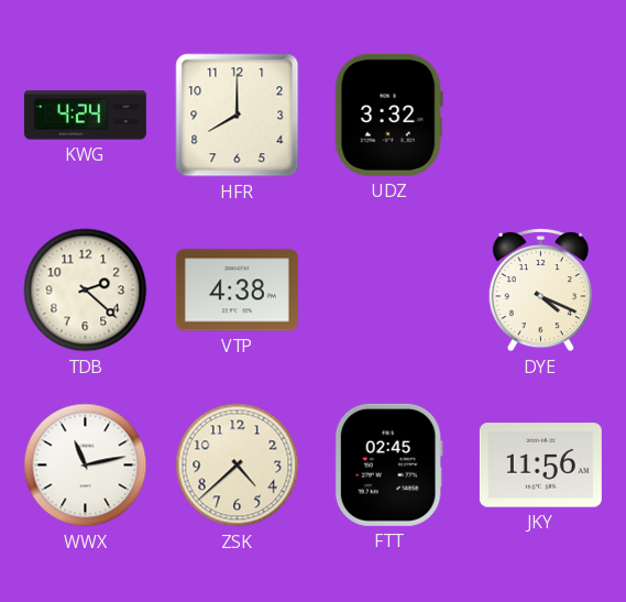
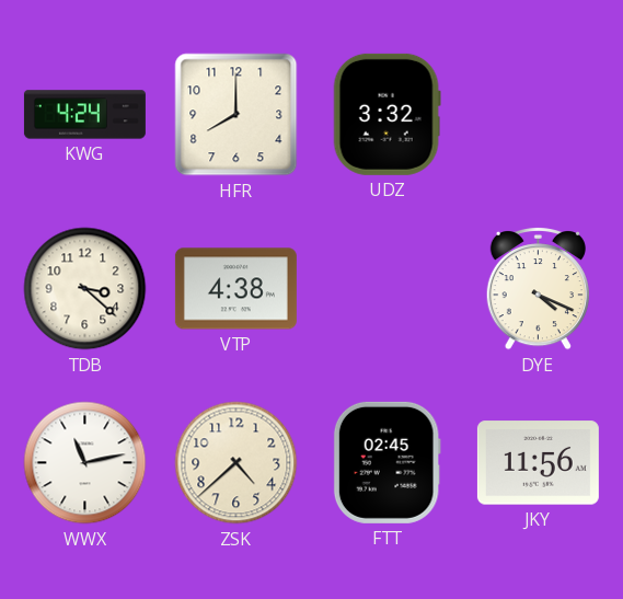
TDB: 2:22 -> 3:22
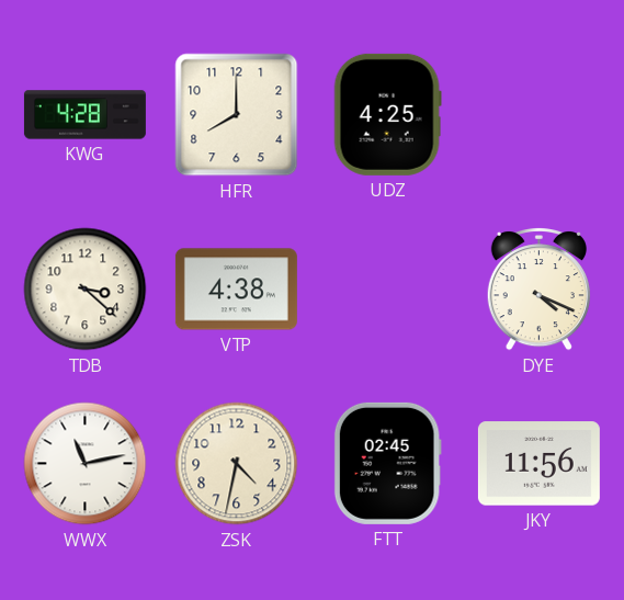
KWG: 4:24 -> 4:28
UDZ: 3:32 -> 4:25
ZSK: 4:38 -> 4:32
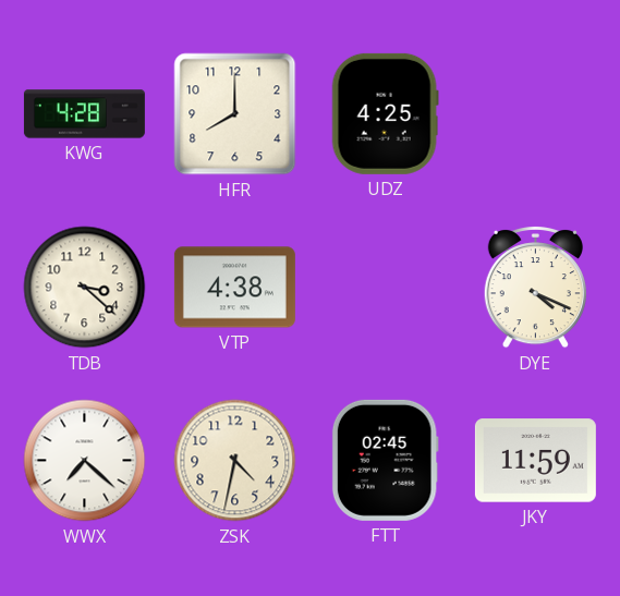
WWX: 11:13 -> 7:22
JKY: 11:56 -> 11:59
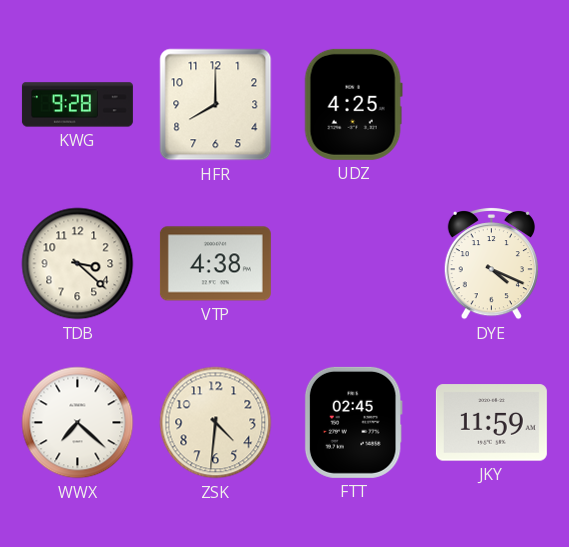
KWG: 4:28 -> 9:28
ZSK: 4:32 -> 4:31
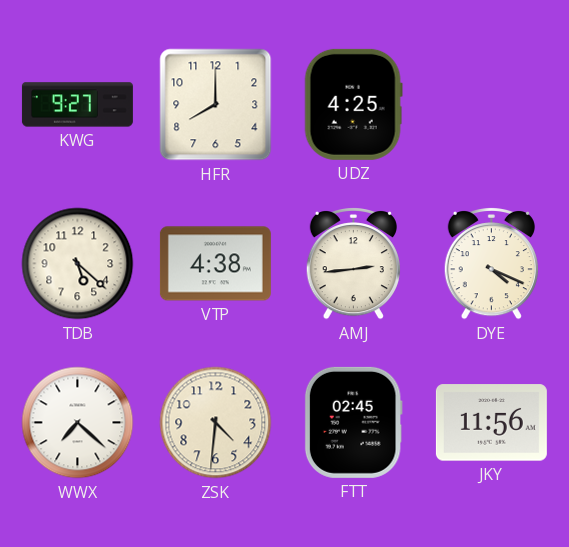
KWG: 9:28 -> 9:27
TDB: 3:22 -> 5:22
AMJ: none -> 2:44
JKY: 11:59 -> 11:56
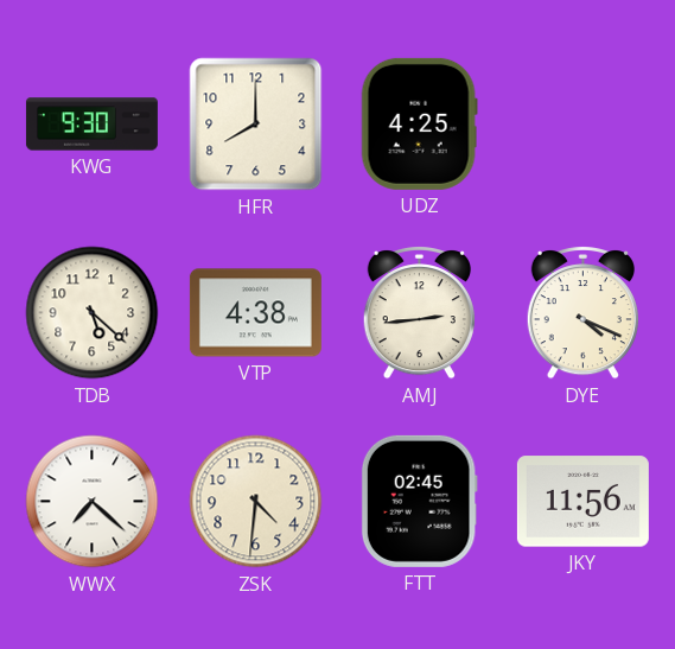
KWG: 9:27 -> 9:30
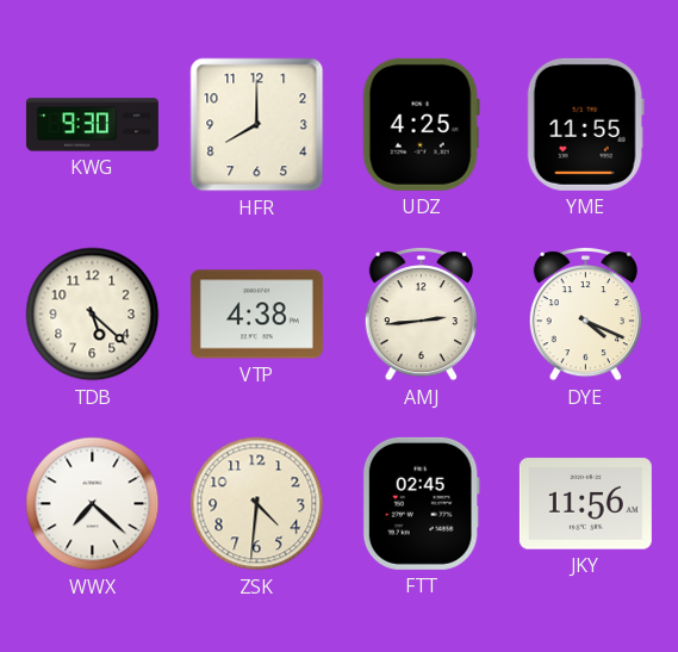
YME: none -> 11:55
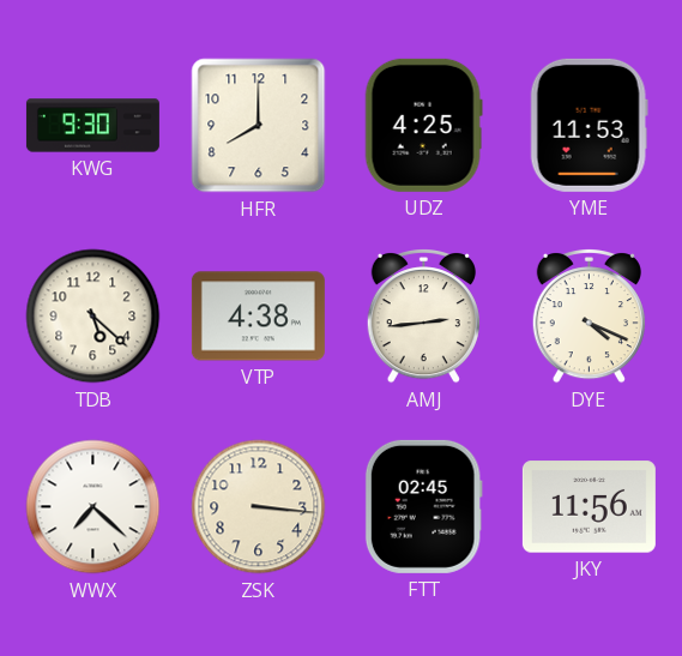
YME: 11:55 -> 11:53
ZSK: 4:31 -> 3:16
